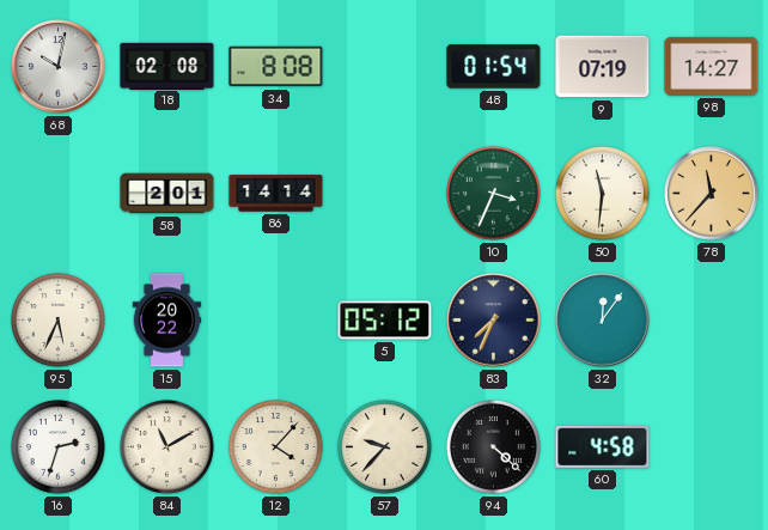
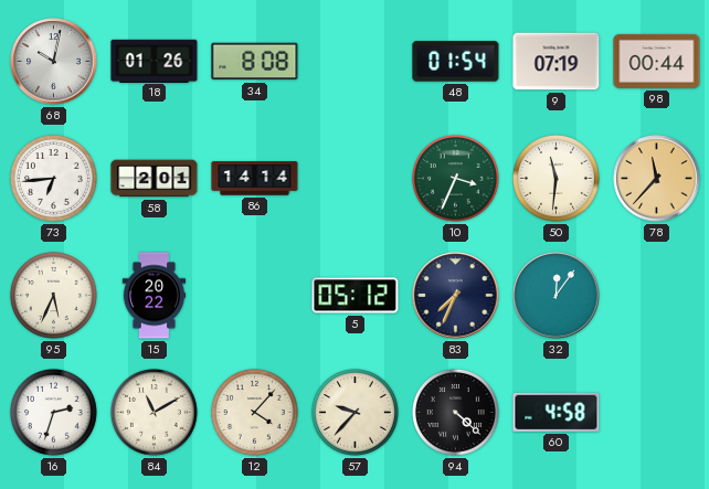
18: 02:08 -> 01:26
98: 14:27 -> 00:44
73: none -> 6:44
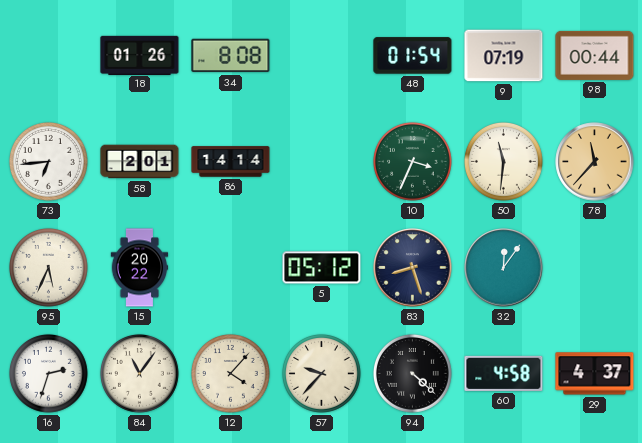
68: 10:02 -> none
83: 7:34 -> 8:27
84: 11:10 -> 11:06
29: none -> 4:37
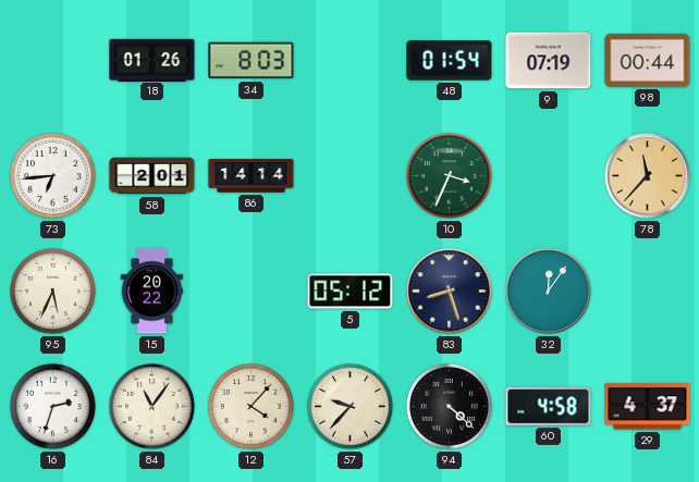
34: 8:08 -> 8:03
50: 11:31 -> none
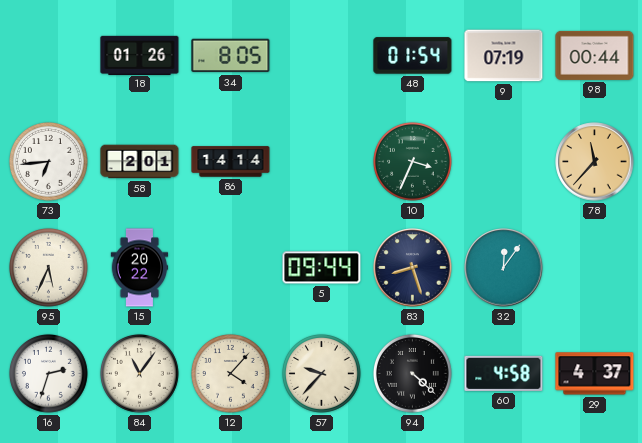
34: 8:03 -> 8:05
5: 05:12 -> 09:44
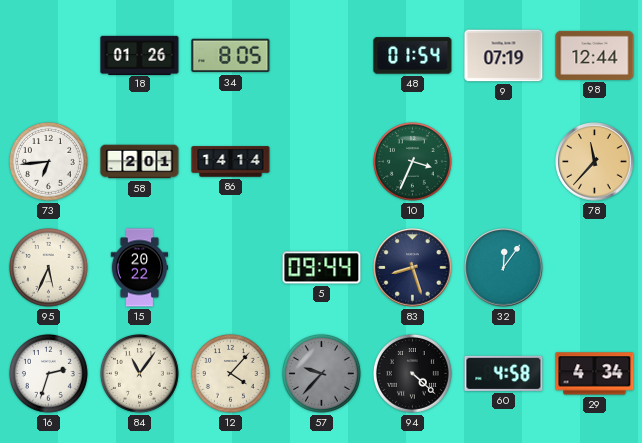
98: 00:44 -> 12:44
57 dial: cream -> grey
29: 4:37 -> 4:34
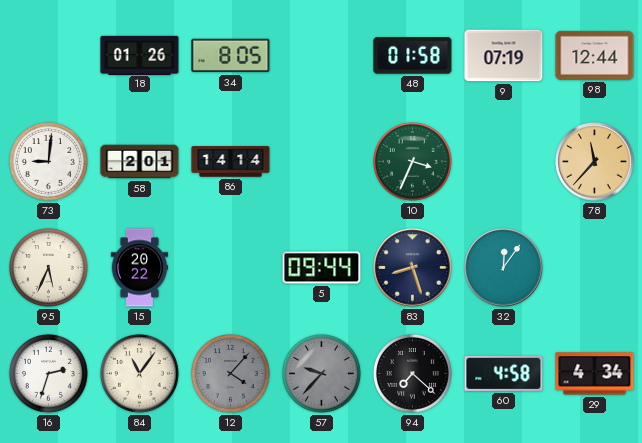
48: 01:54 -> 01:58
73: 6:44 -> 9:01
12 dial: cream -> grey
94: 4:22 -> 7:22
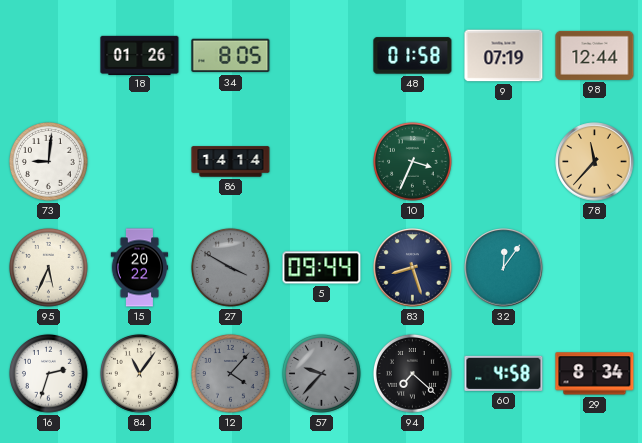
58: 2:01 -> none
27: none -> 3:50
29: 4:34 -> 8:34
